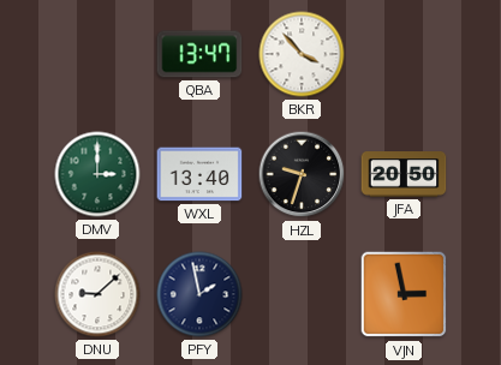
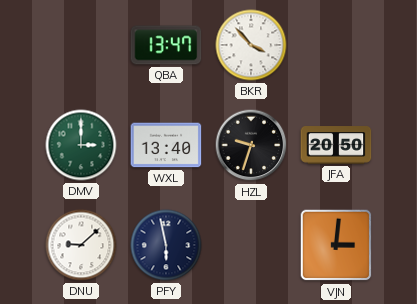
PFY: 1:58 -> 5:58
VJN: 2:58 -> 3:01
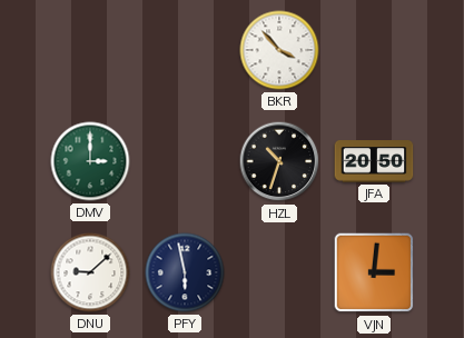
QBA: 13:47 -> none
WXL: 13:40 -> none
HZL: 9:33 -> 10:33
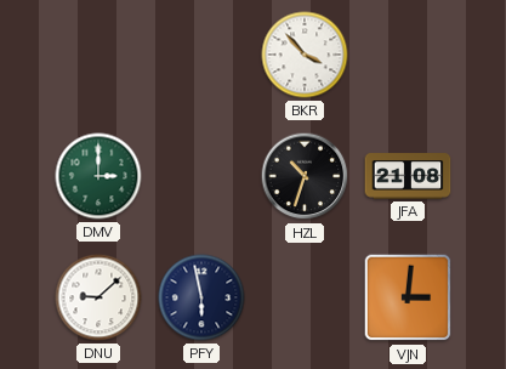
JFA: 20:50 -> 21:08
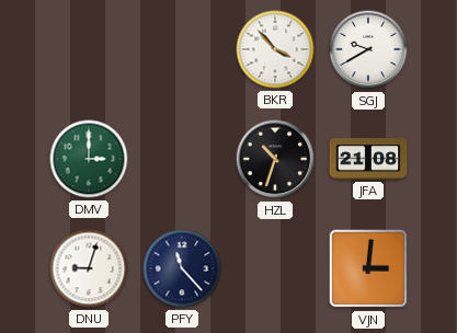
SGJ: none -> 9:40
DNU: 9:08 -> 9:03
PFY: 5:58 -> 11:23
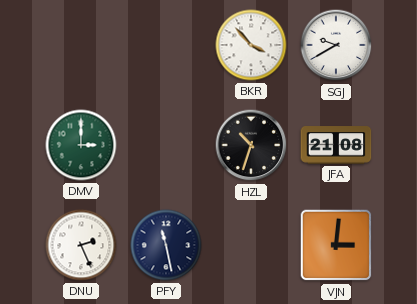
DNU: 9:03 -> 2:26
PFY: 11:23 -> 11:28
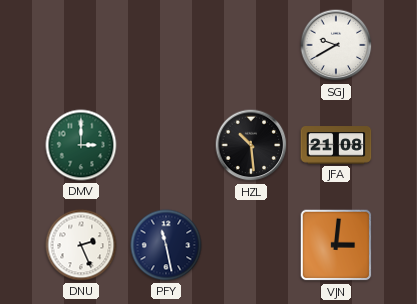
BKR: 3:53 -> none
HZL: 10:33 -> 10:29
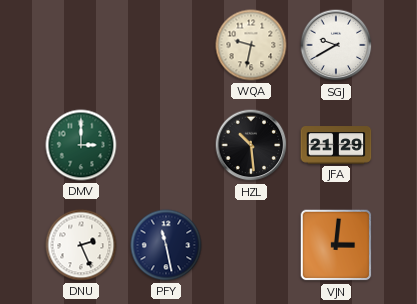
WQA: none -> 9:32
JFA: 21:08 -> 21:29
